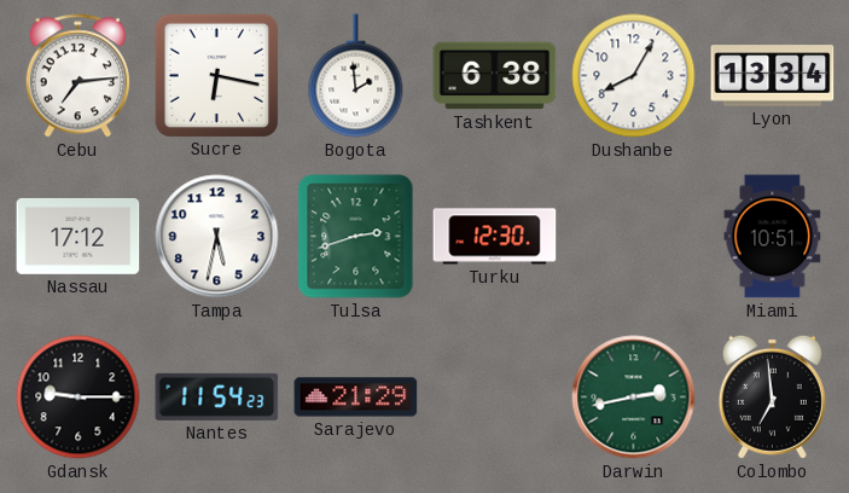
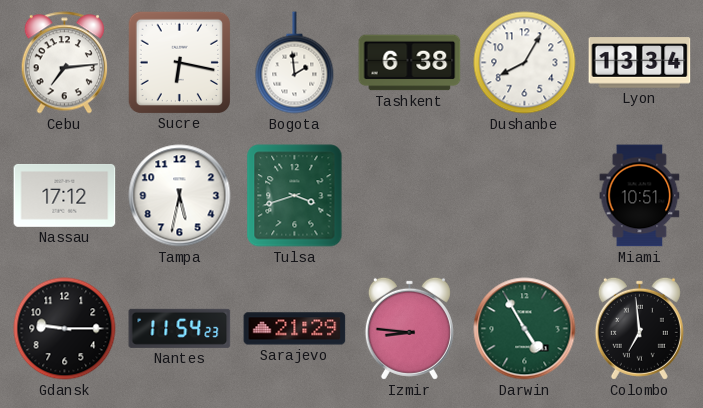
Tulsa: 2:42 -> 3:42
Turku: 12:30 -> none
Izmir: none -> 8:46
Darwin: 2:43 -> 4:55
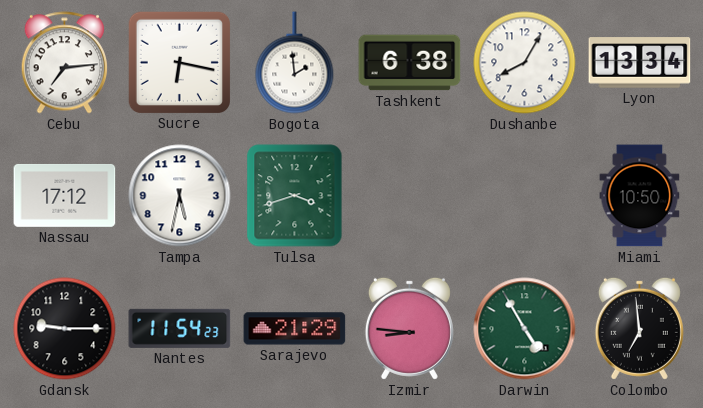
Miami: 10:51 -> 10:50
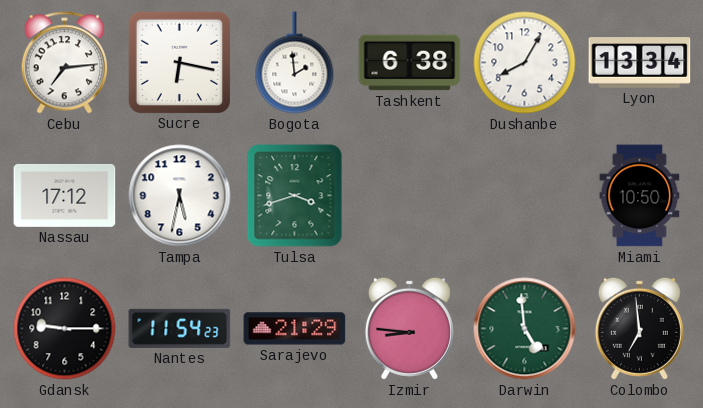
Darwin: 4:55 -> 4:59
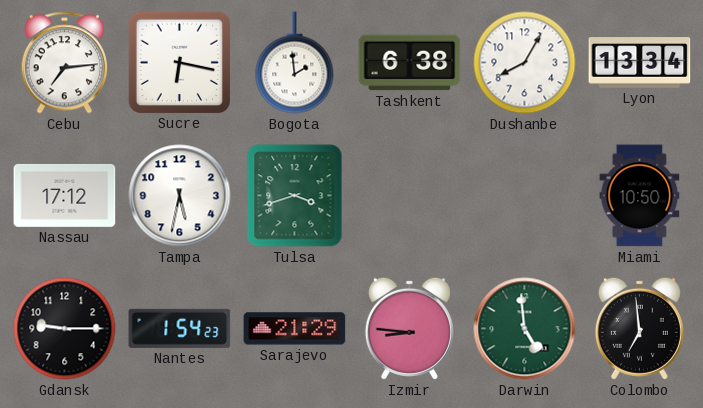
Nantes: 11:54 -> 1:54
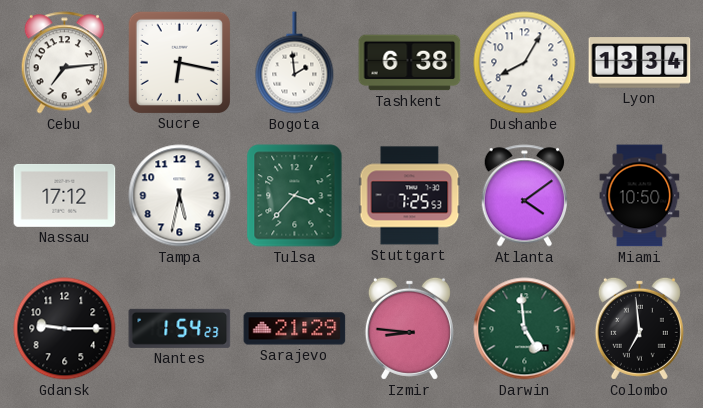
Tulsa: 3:42 -> 3:37
Stuttgart: none -> 7:25
Atlanta: none -> 4:09
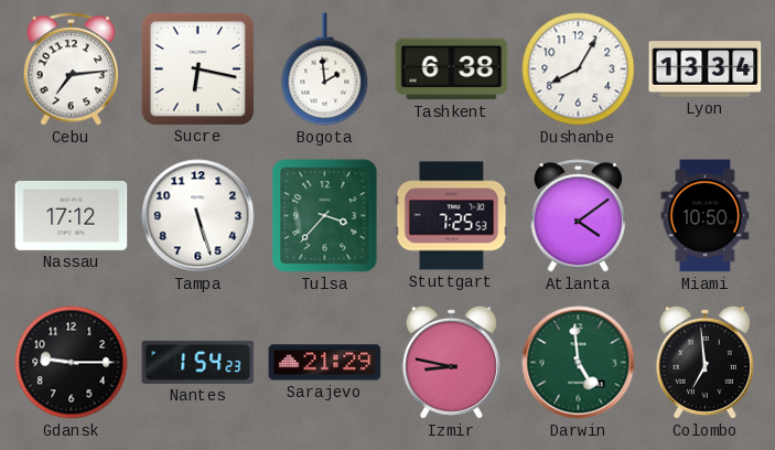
Tampa: 5:32 -> 5:27
Izmir: 8:46 -> 8:47
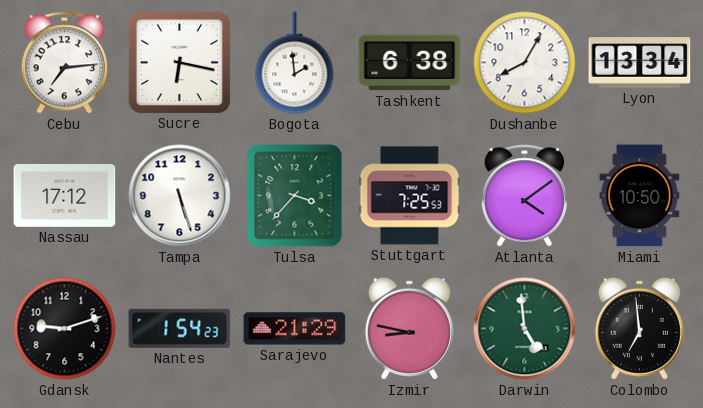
Gdansk: 9:15 -> 9:12
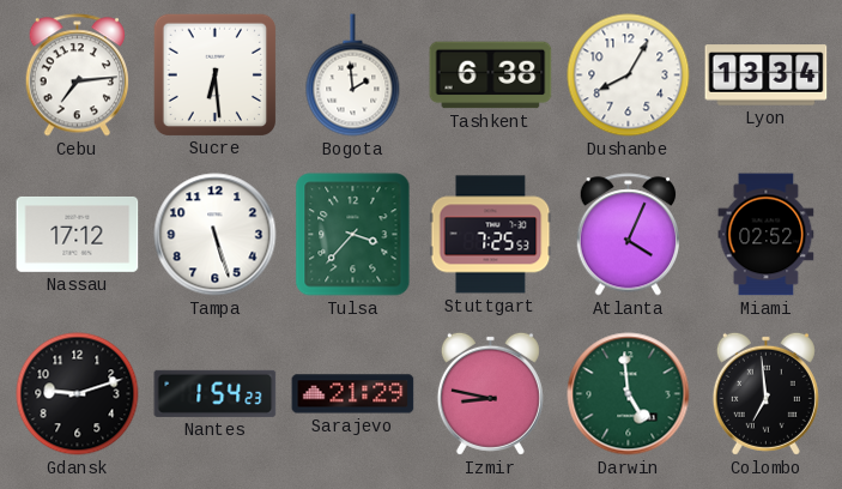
Sucre: 6:17 -> 6:29
Atlanta: 4:09 -> 4:04
Miami: 10:50 -> 02:52
